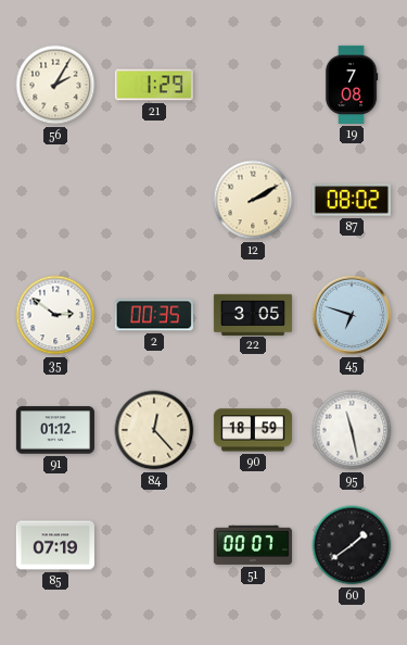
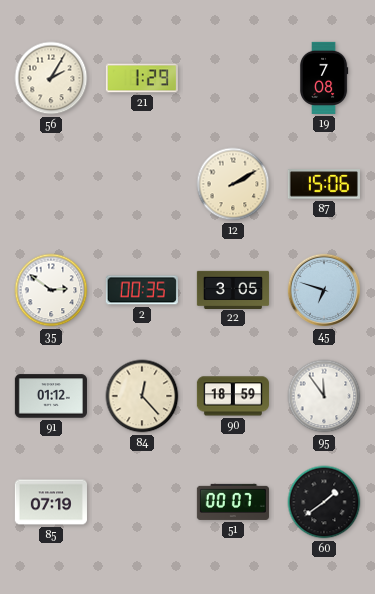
87: 08:02 -> 15:06
95: 11:28 -> 11:54
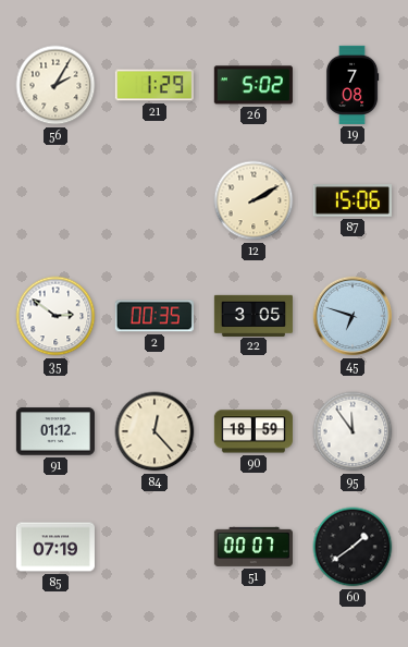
26: none -> 5:02
